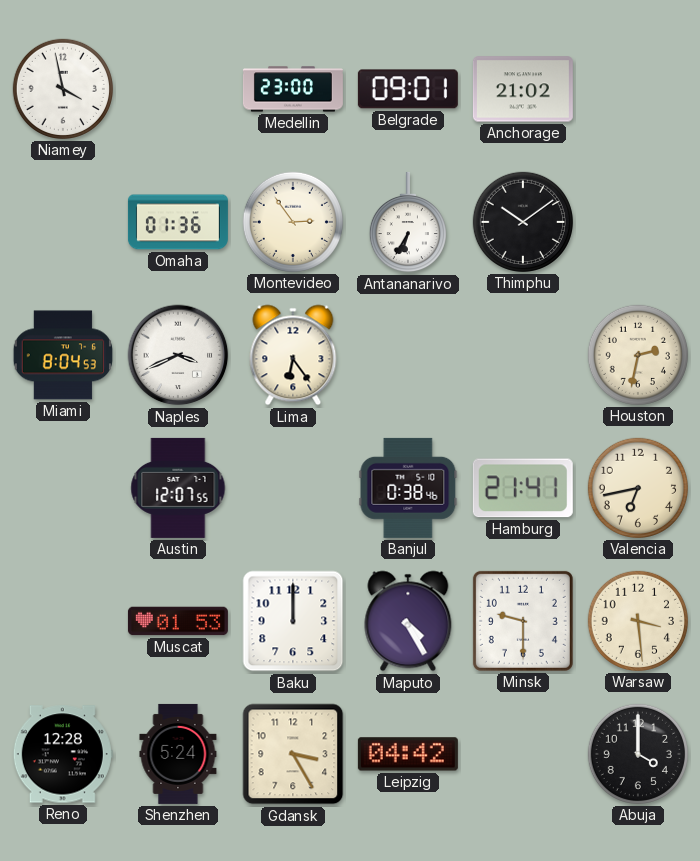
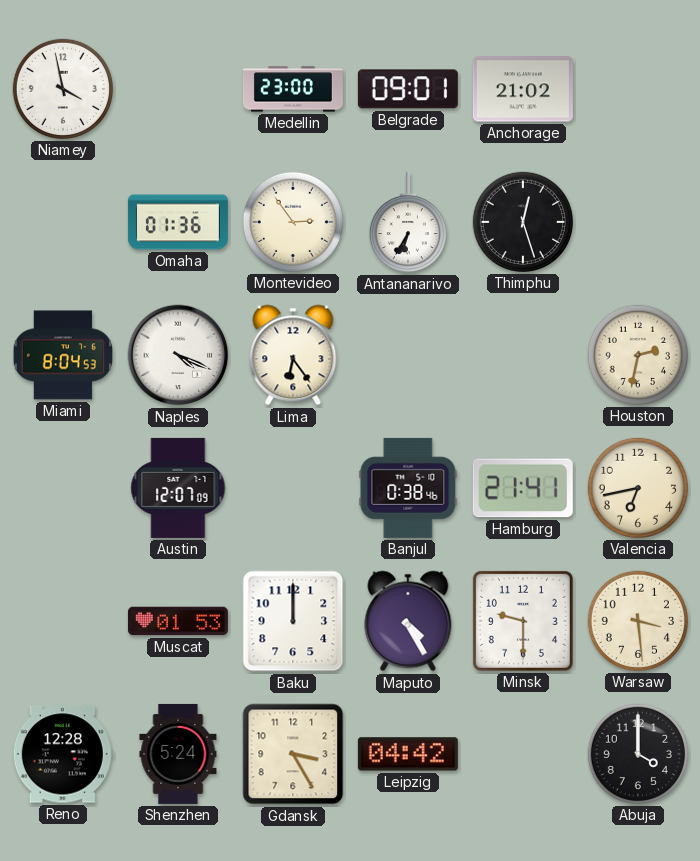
Thimphu: 10:09 -> 12:27
Naples: 3:41 -> 4:19
Austin: 12:07:55 -> 12:07:09
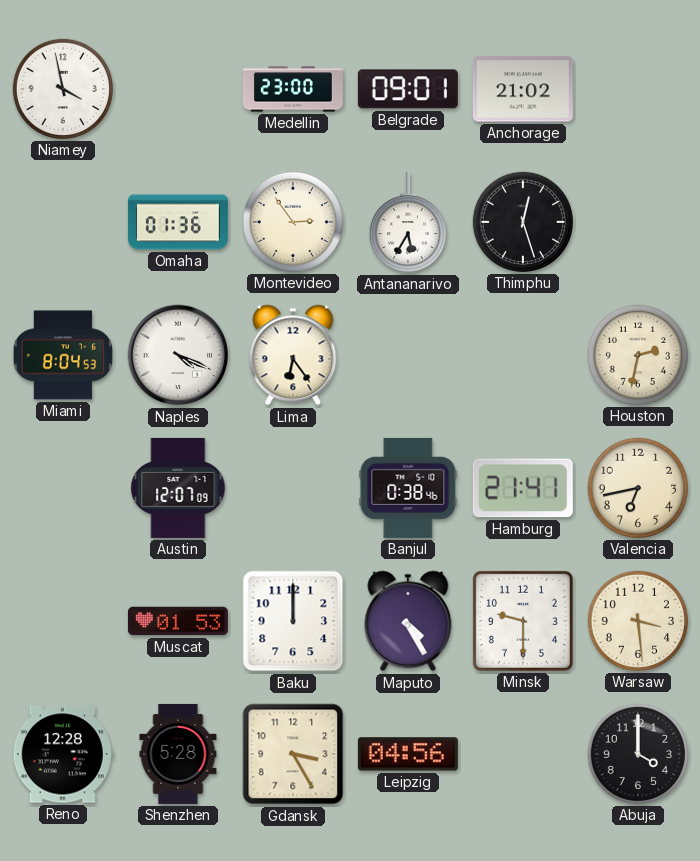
Antananarivo: 6:35 -> 5:35
Shenzhen: 5:24 -> 5:28
Leipzig: 04:42 -> 04:56
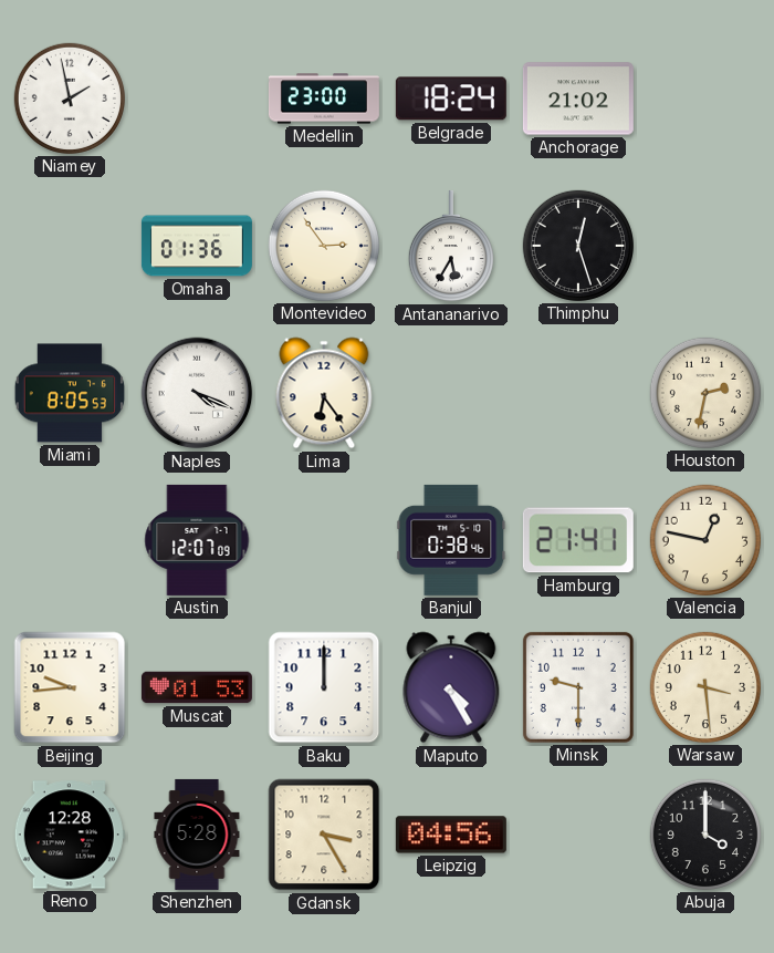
Niamey: 3:58 -> 1:58
Belgrade: 09:01 -> 18:24
Miami: 8:04 -> 8:05
Valencia: 6:43 -> 12:47
Beijing: none -> 9:44
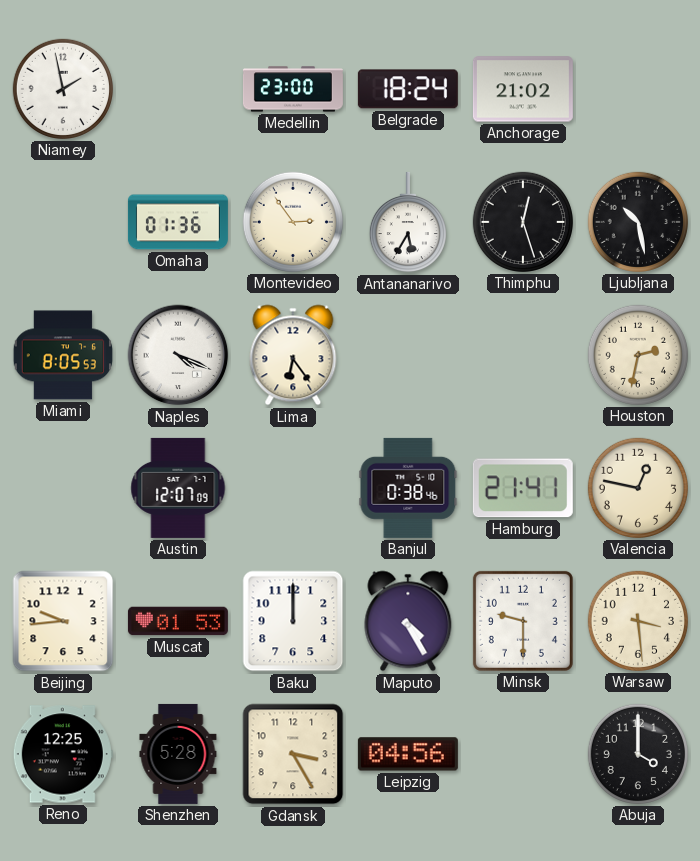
Ljubljana: none -> 10:28
Reno: 12:28 -> 12:25
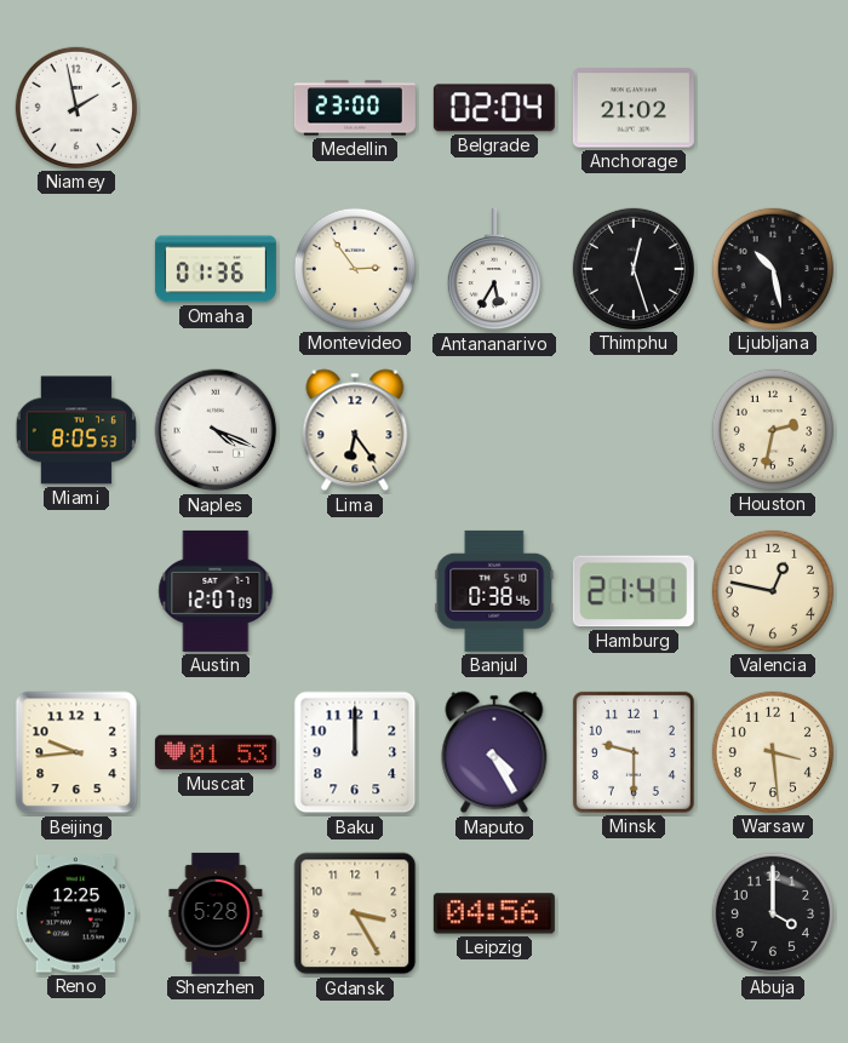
Belgrade: 18:24 -> 02:04
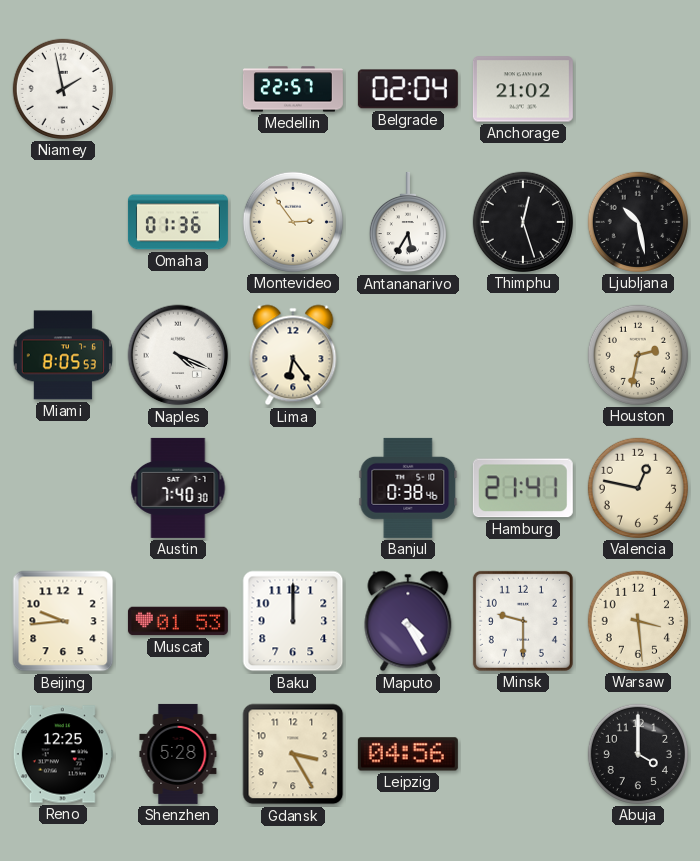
Medellin: 23:00 -> 22:57
Austin: 12:07 -> 7:40
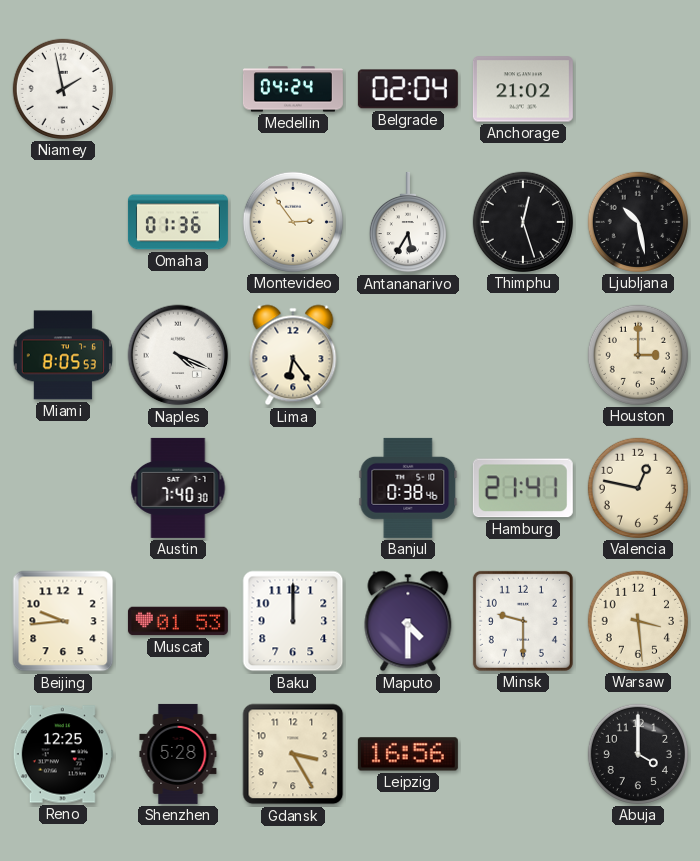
Medellin: 22:57 -> 04:24
Houston: 2:32 -> 3:00
Maputo: 4:25 -> 4:30
Leipzig: 04:56 -> 16:56
